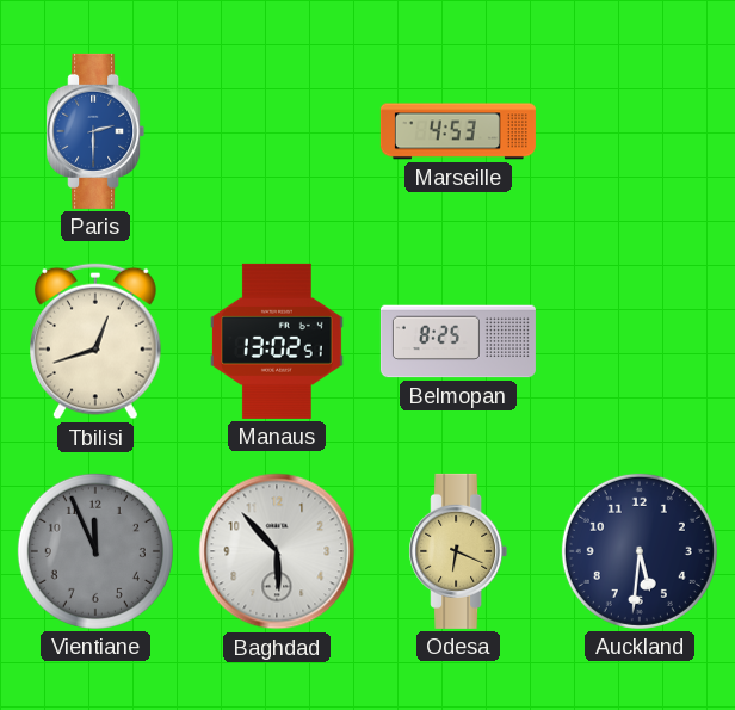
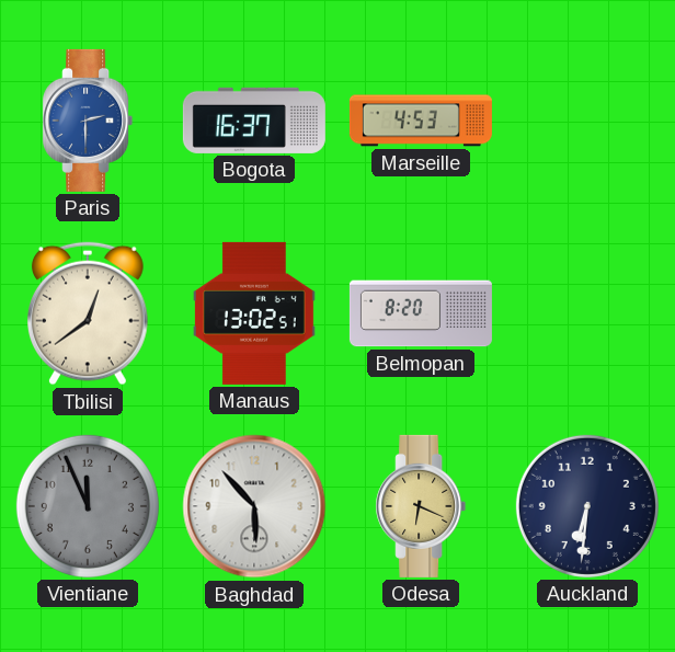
Bogota: none -> 16:37
Tbilisi: 12:42 -> 12:39
Belmopan: 8:25 -> 8:20
Auckland: 5:31 -> 6:31
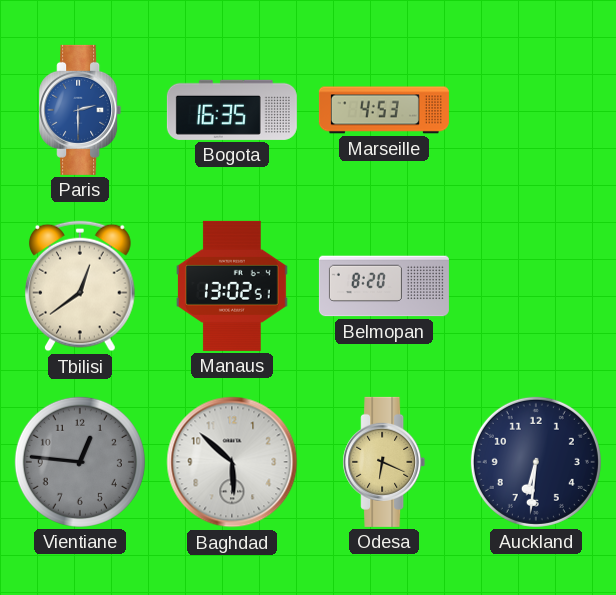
Bogota: 16:37 -> 16:35
Vientiane: 11:56 -> 12:46
Baghdad: 5:53 -> 5:52
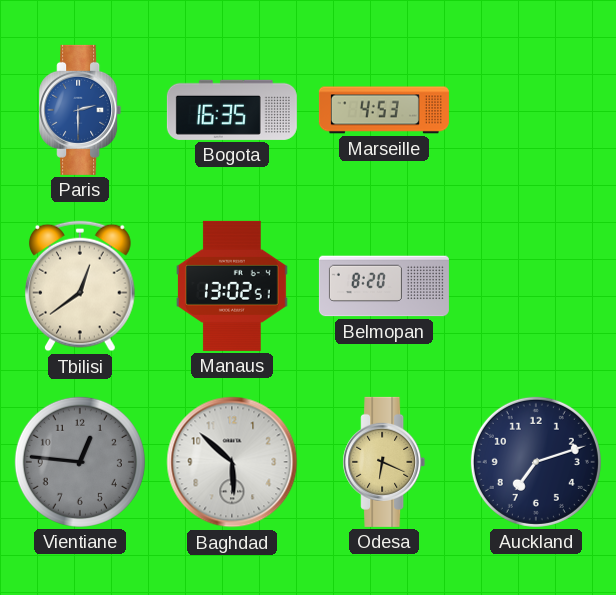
Auckland: 6:31 -> 7:12
